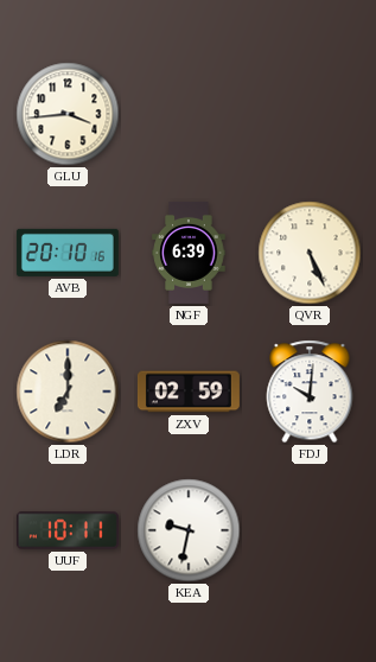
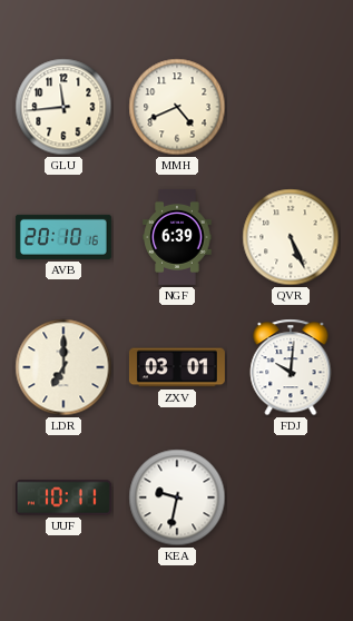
GLU: 3:44 -> 11:44
MMH: none -> 4:41
ZXV: 02:59 -> 03:01
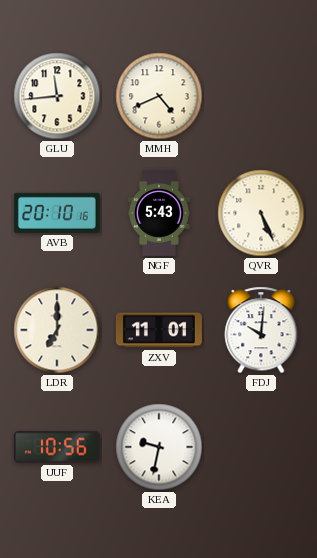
NGF: 6:39 -> 5:43
ZXV: 03:01 -> 11:01
UUF: 10:11 -> 10:56
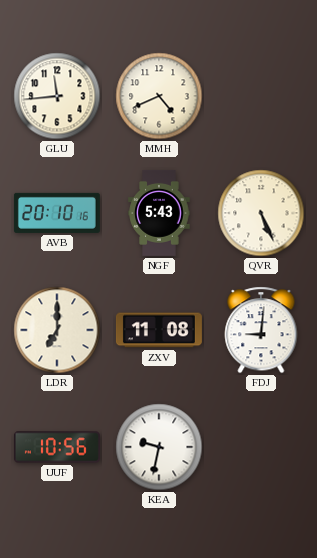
ZXV: 11:01 -> 11:08
FDJ: 10:01 -> 9:01
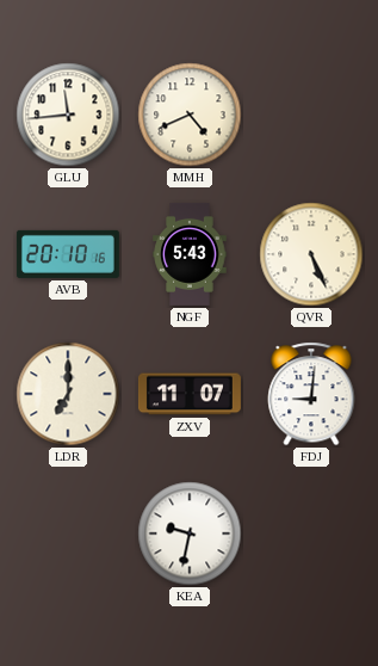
ZXV: 11:08 -> 11:07
UUF: 10:56 -> none
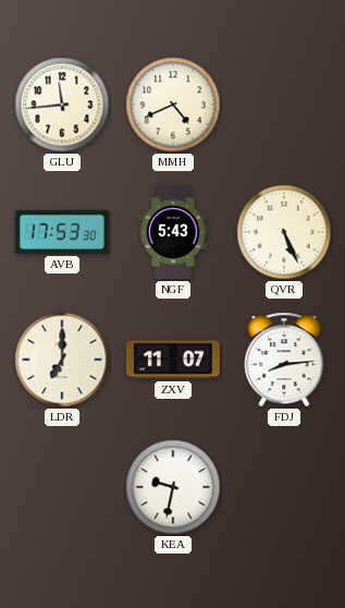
AVB: 20:10 -> 17:53
FDJ: 9:01 -> 8:14
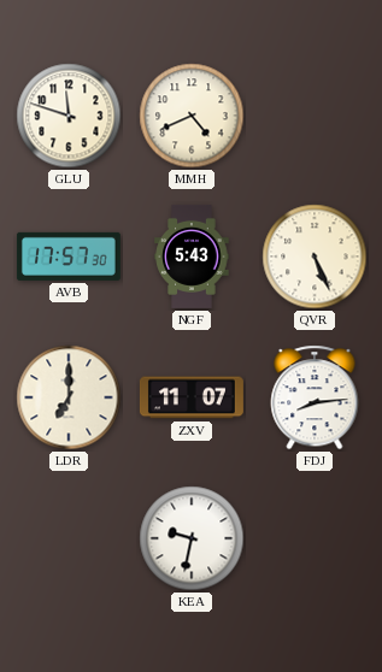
GLU: 11:44 -> 11:48
AVB: 17:53 -> 17:57
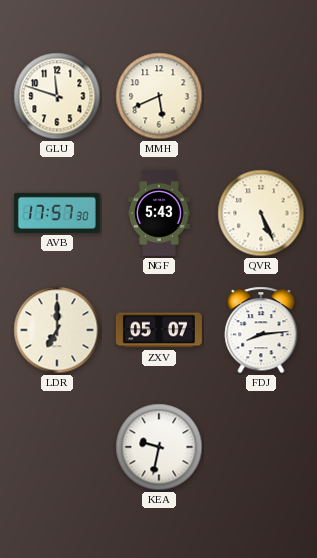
MMH: 4:41 -> 5:41
ZXV: 11:07 -> 05:07
